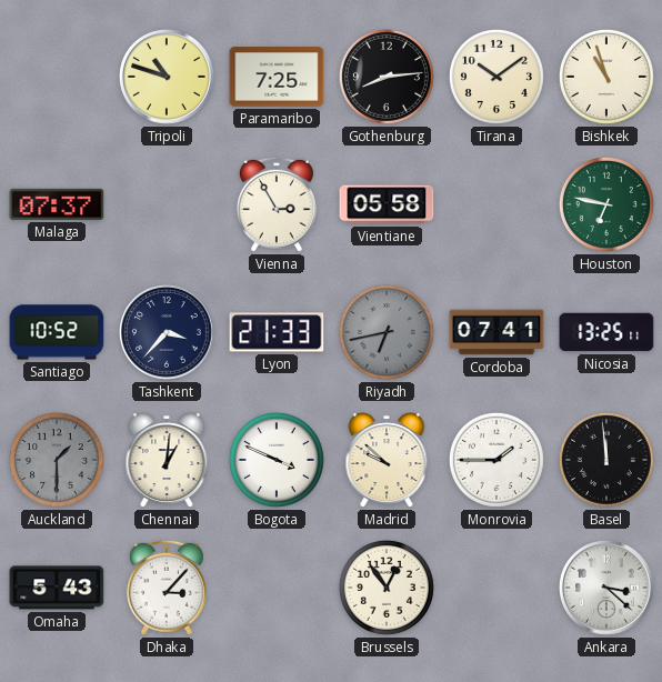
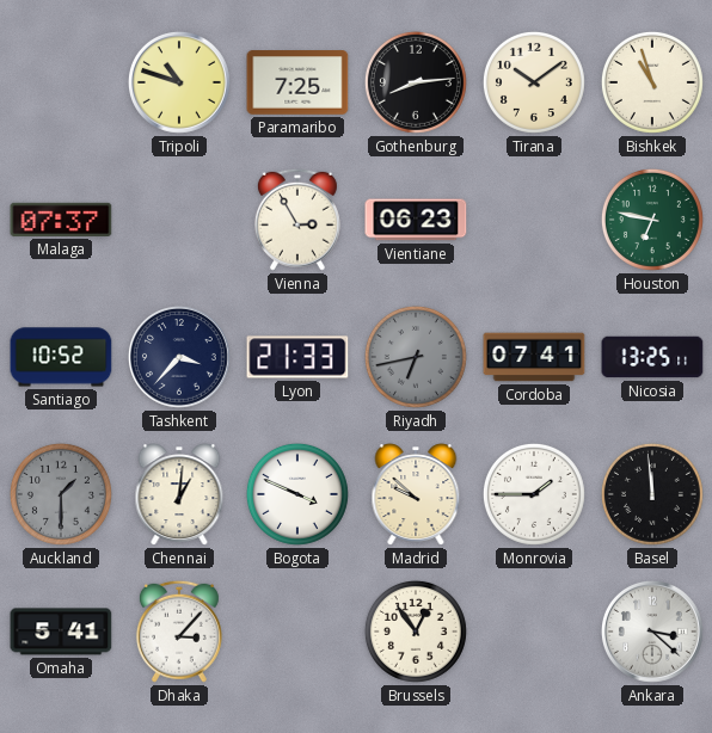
Vientiane: 05:58 -> 06:23
Omaha: 5:43 -> 5:41
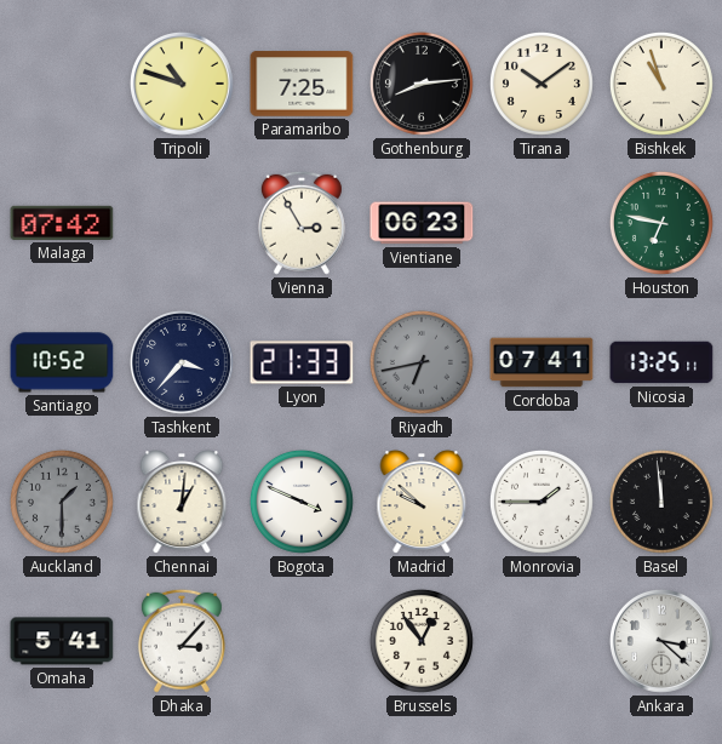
Malaga: 07:37 -> 07:42
